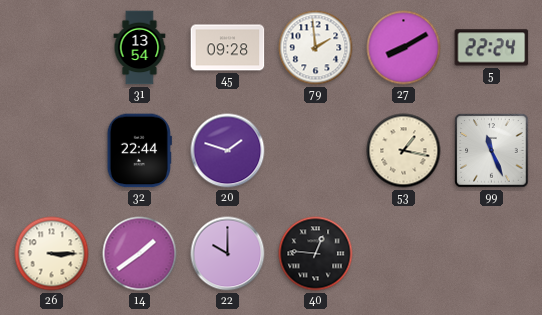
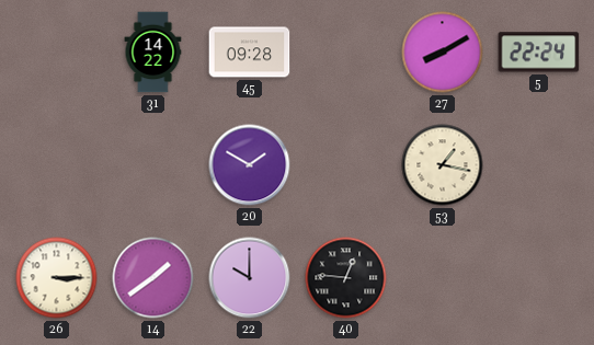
31: 13:54 -> 14:22
79: 1:59 -> none
32: 22:44 -> none
20: 1:48 -> 1:50
99: 11:26 -> none
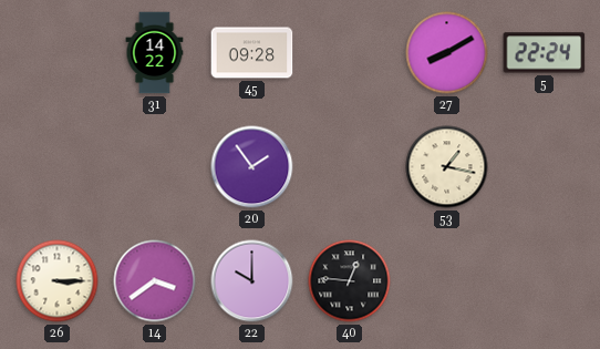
20: 1:50 -> 1:54
14: 1:39 -> 3:39
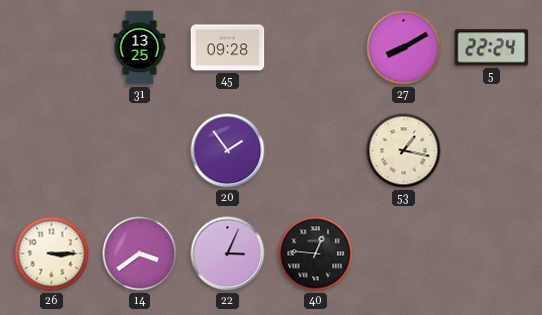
31: 14:22 -> 13:25
22: 10:00 -> 3:04
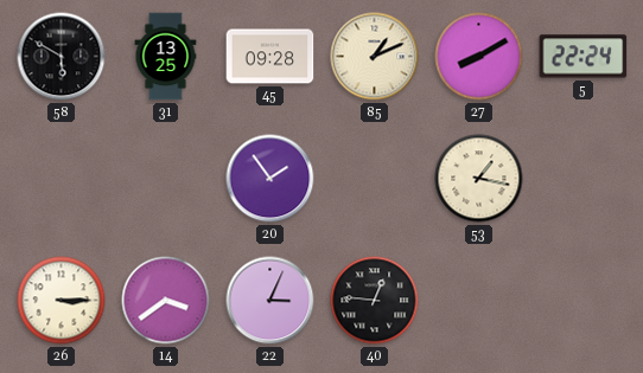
58: none -> 5:50
85: none -> 1:11
